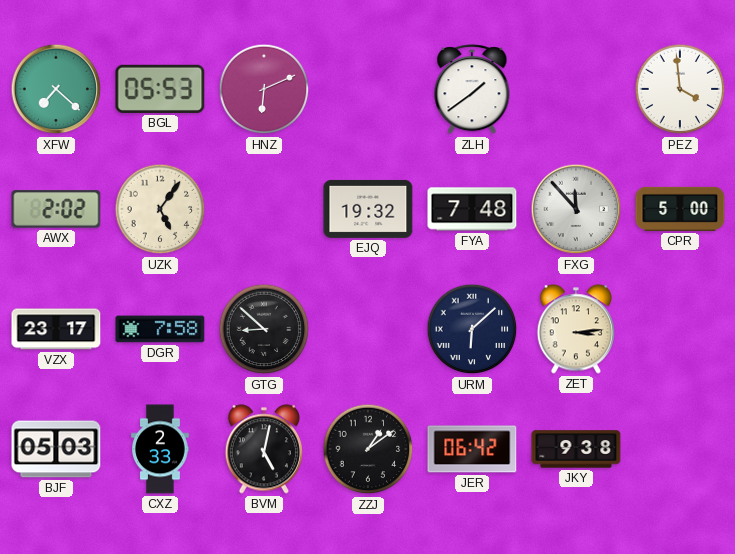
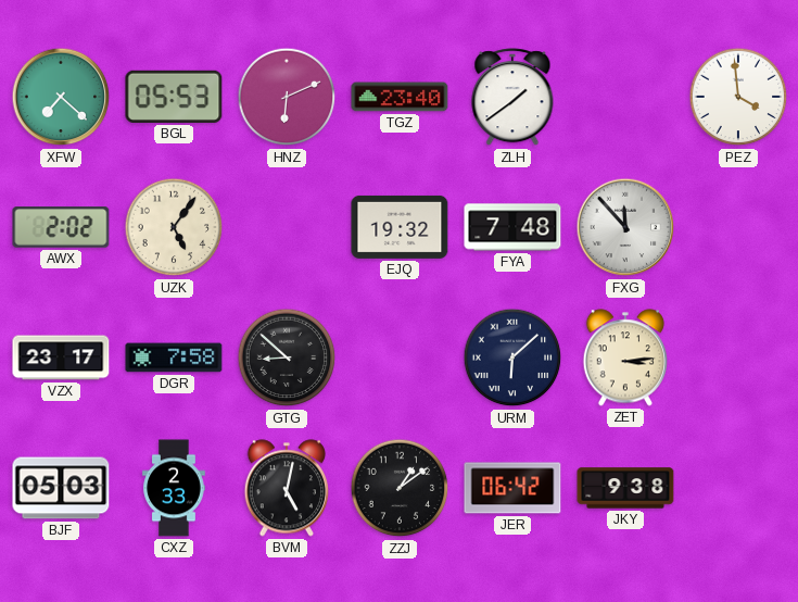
TGZ: none -> 23:40
CPR: 5:00 -> none
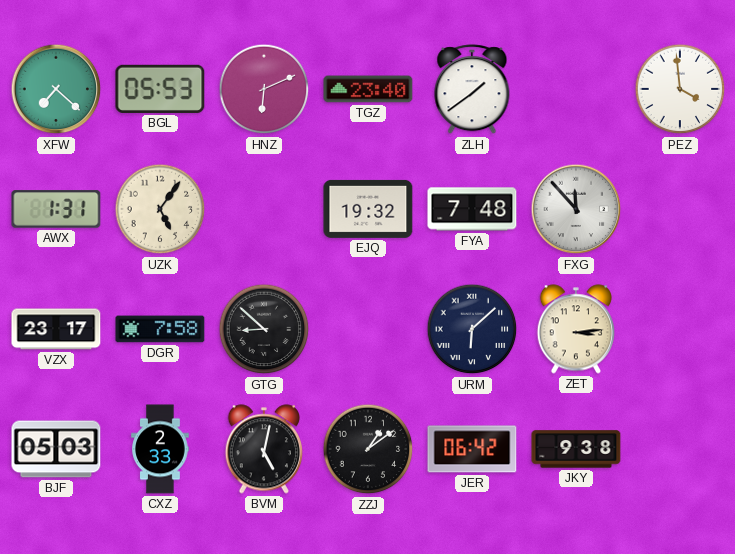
AWX: 2:02 -> 1:31
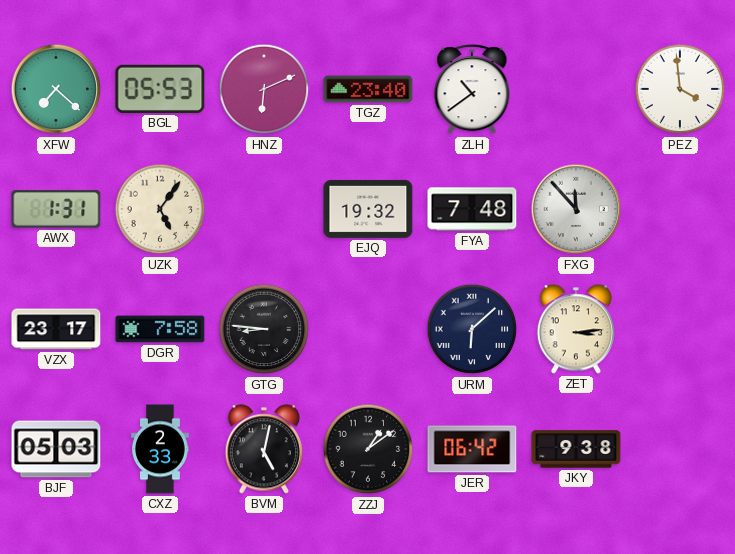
ZLH: 1:39 -> 10:39
GTG: 8:52 -> 8:46
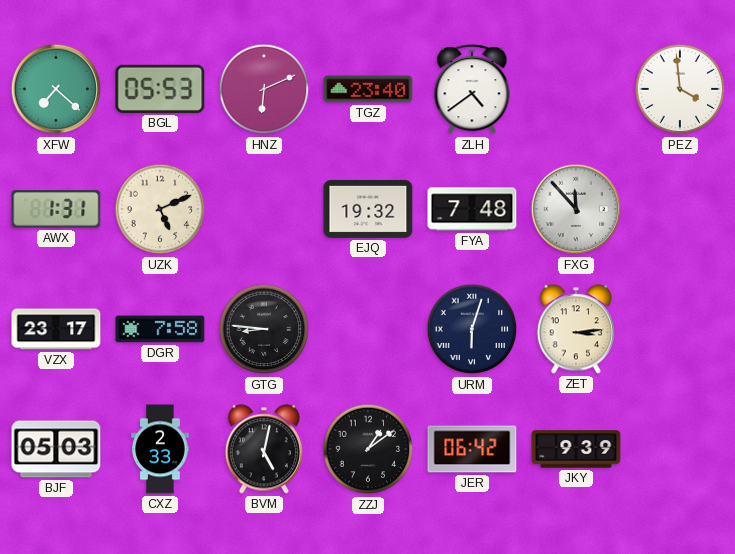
ZLH: 10:39 -> 4:39
UZK: 5:06 -> 5:11
URM: 6:08 -> 6:03
JKY: 9:38 -> 9:39
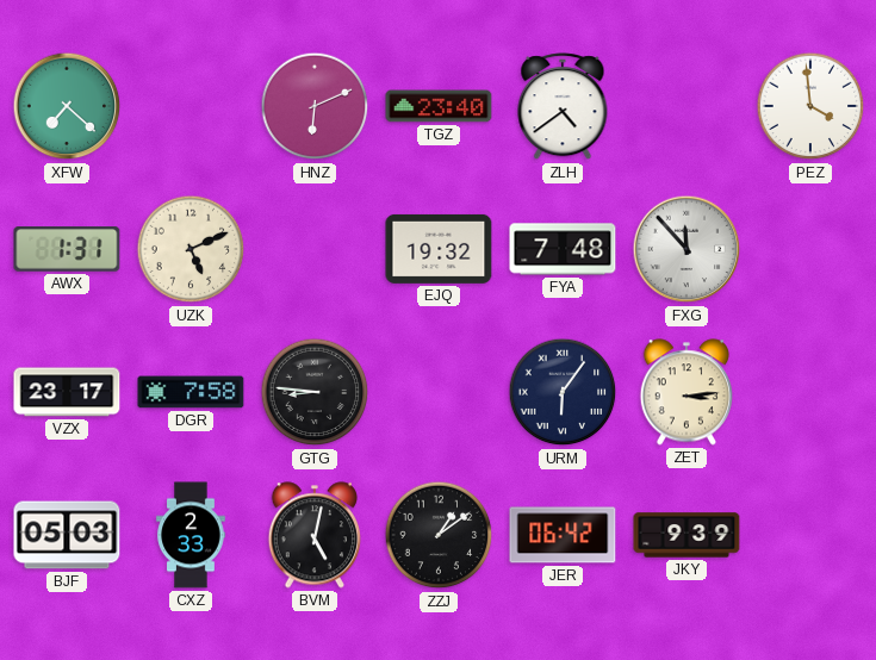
BGL: 05:53 -> none
URM: 6:03 -> 6:06
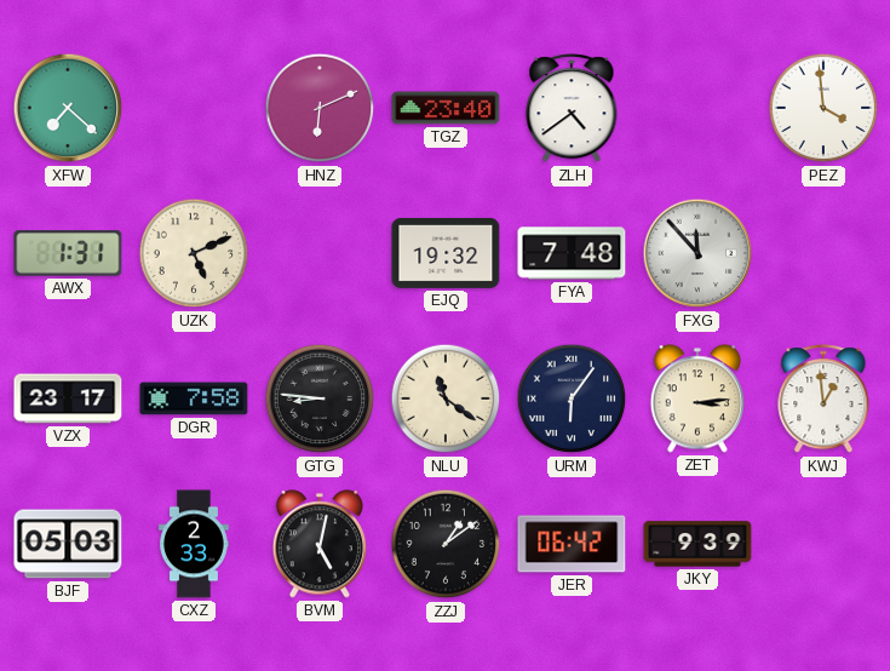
NLU: none -> 11:21
KWJ: none -> 12:59
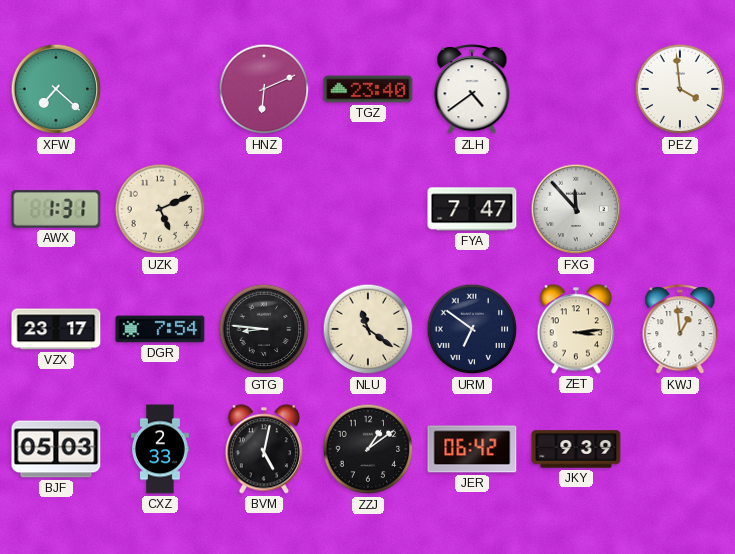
EJQ: 19:32 -> none
FYA: 7:48 -> 7:47
DGR: 7:58 -> 7:54
URM: 6:06 -> 6:51
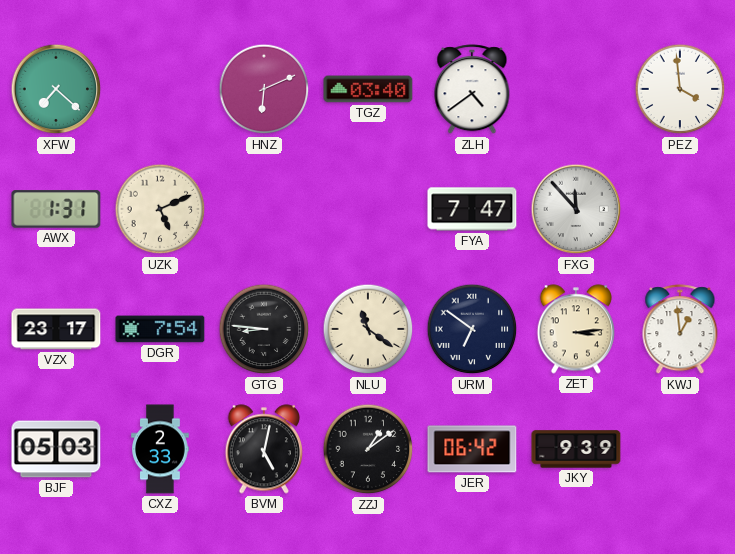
TGZ: 23:40 -> 03:40
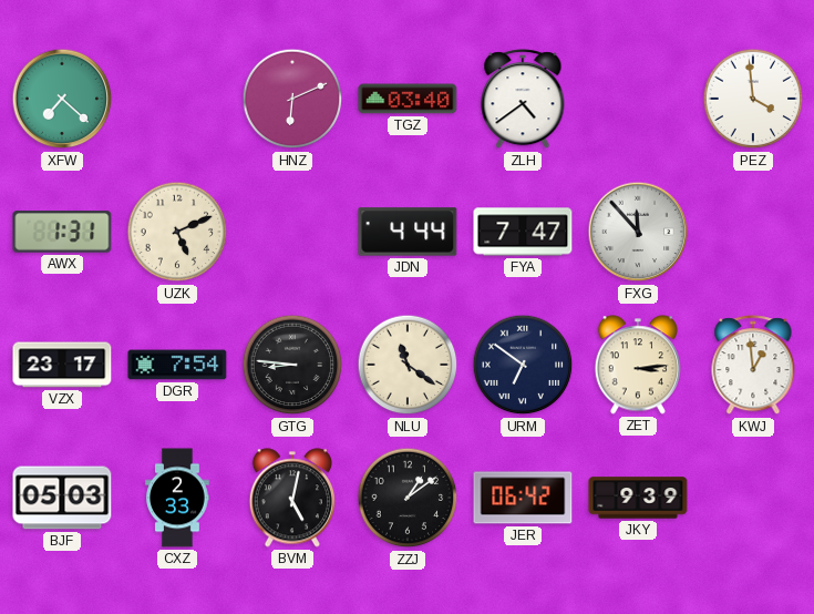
JDN: none -> 4:44
